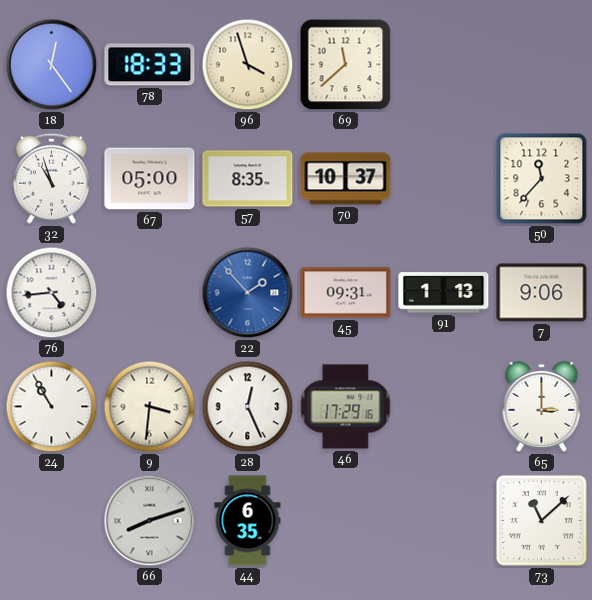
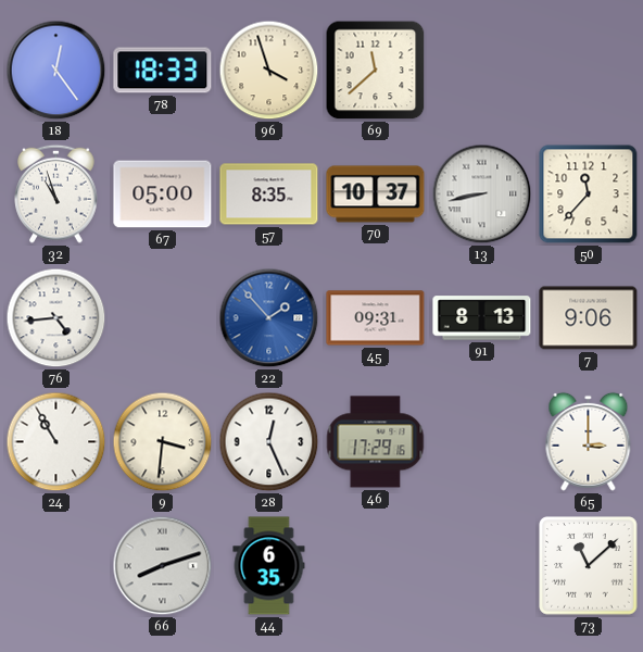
13: none -> 8:43
91: 1:13 -> 8:13
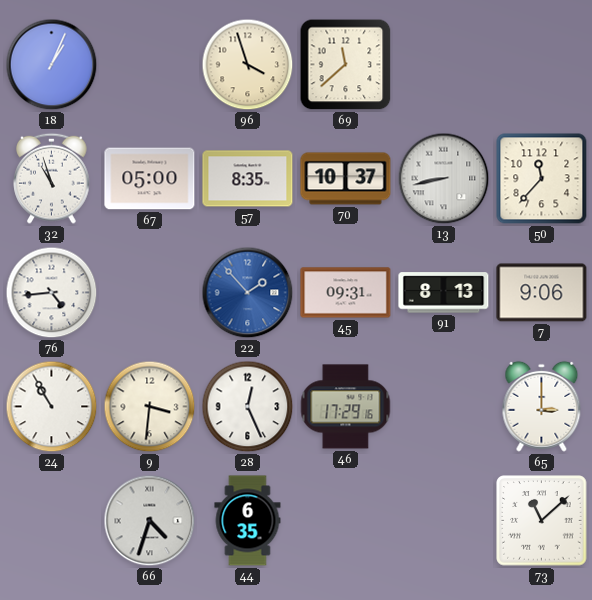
18: 12:24 -> 1:04
78: 18:33 -> none
66: 8:12 -> 4:33
